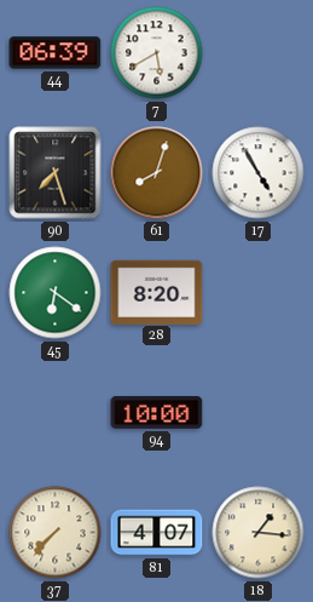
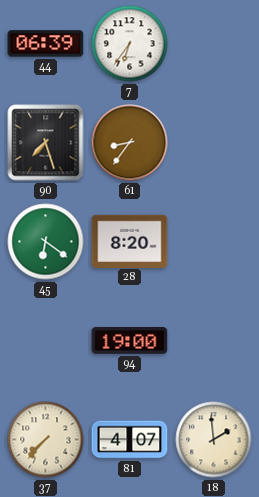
7: 5:40 -> 6:36
61: 8:03 -> 8:36
17: 4:55 -> none
94: 10:00 -> 19:00
18: 1:16 -> 1:59
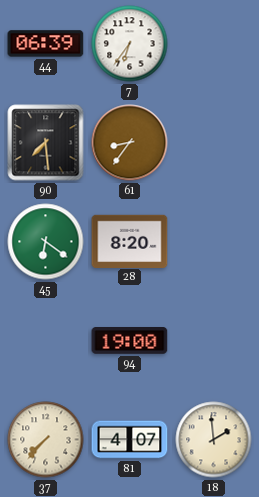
90: 7:27 -> 7:29
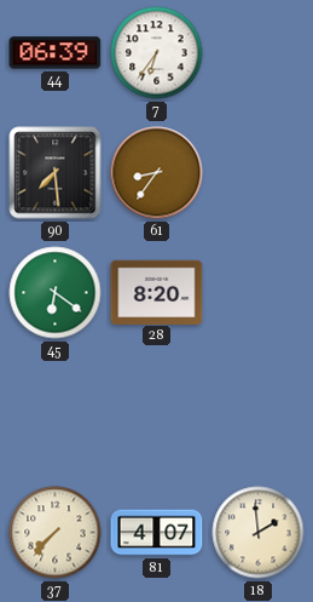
94: 19:00 -> none
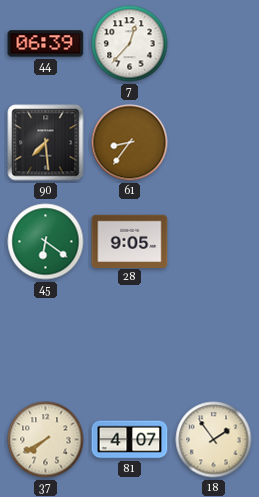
7: 6:36 -> 12:37
28: 8:20 -> 9:05
37: 7:37 -> 7:40
18: 1:59 -> 1:54
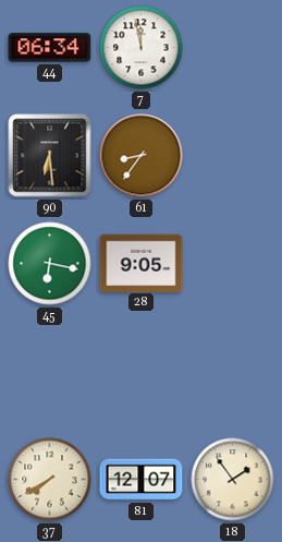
44: 06:39 -> 06:34
7: 12:37 -> 11:58
90: 7:29 -> 6:29
45: 6:21 -> 6:17
81: 4:07 -> 12:07
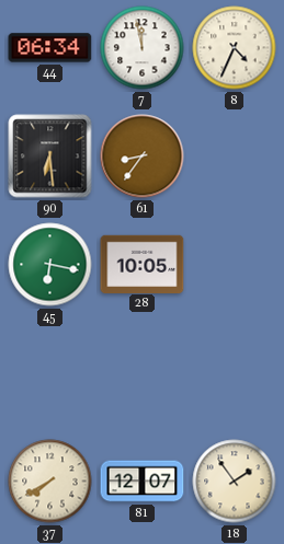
8: none -> 4:34
28: 9:05 -> 10:05
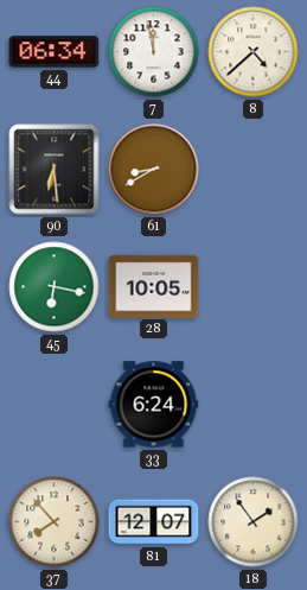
8: 4:34 -> 4:38
61: 8:36 -> 8:40
33: none -> 6:24
37: 7:40 -> 7:53
